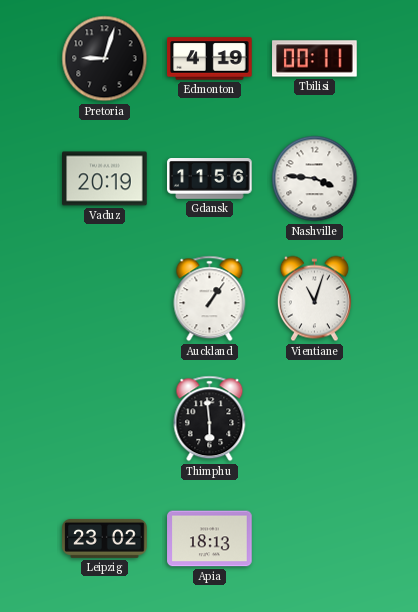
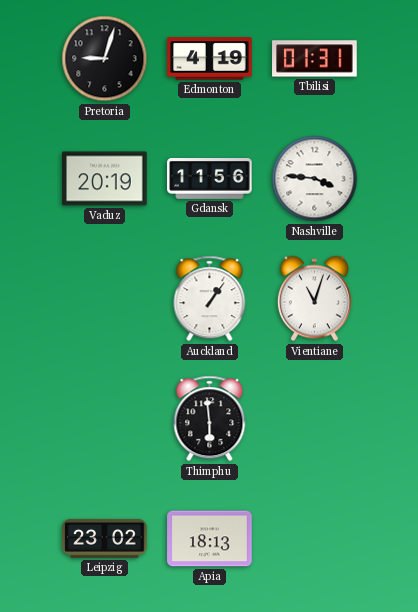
Tbilisi: 00:11 -> 01:31
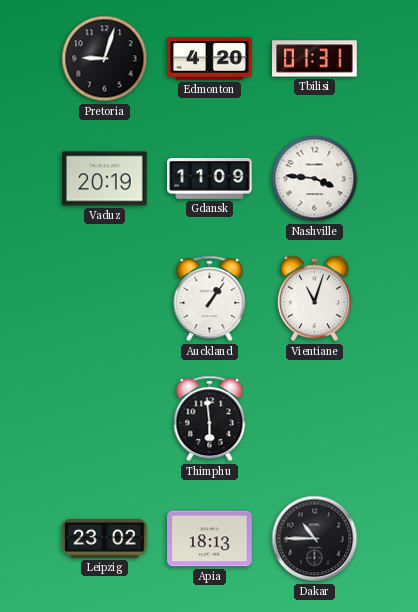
Edmonton: 4:19 -> 4:20
Gdansk: 11:56 -> 11:09
Dakar: none -> 10:45
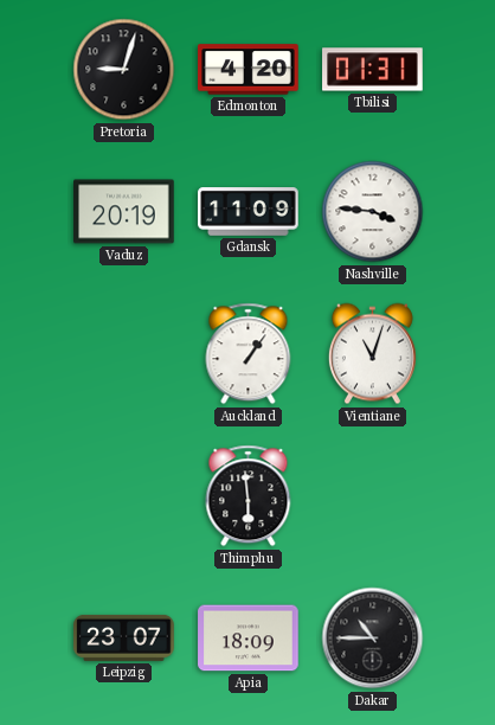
Leipzig: 23:02 -> 23:07
Apia: 18:13 -> 18:09
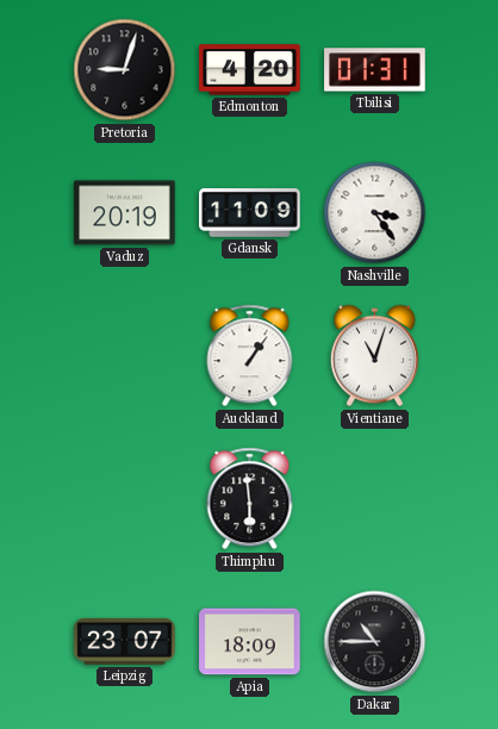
Nashville: 3:46 -> 3:24
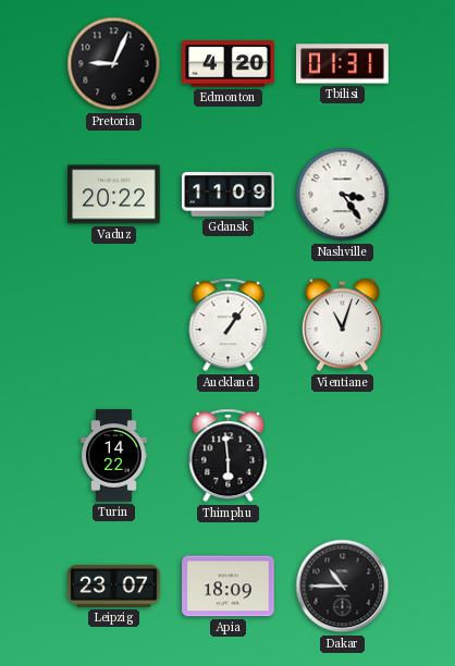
Pretoria: 9:03 -> 9:04
Vaduz: 20:19 -> 20:22
Turin: none -> 14:22
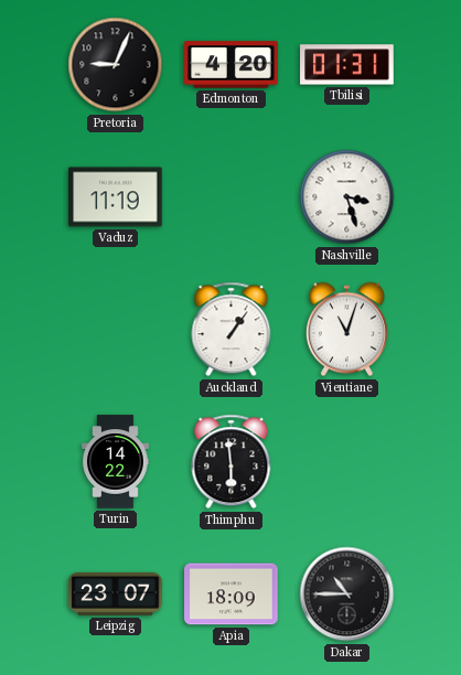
Vaduz: 20:22 -> 11:19
Gdansk: 11:09 -> none
Nashville: 3:24 -> 3:27
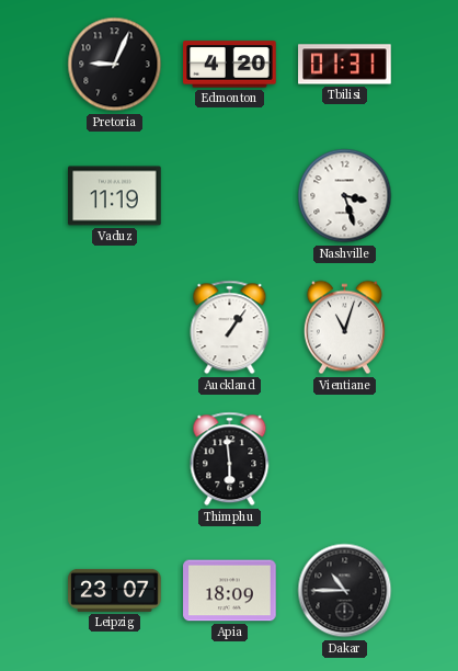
Turin: 14:22 -> none
